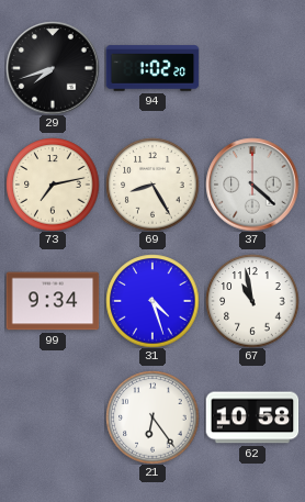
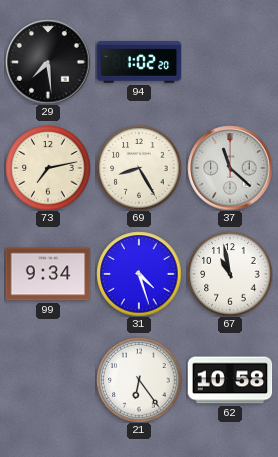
29: 7:42 -> 7:29
37: 4:22 -> 11:22
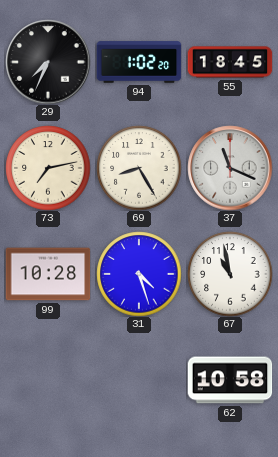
29: 7:29 -> 7:34
55: none -> 18:45
37: 11:22 -> 11:19
99: 9:34 -> 10:28
21: 6:24 -> none
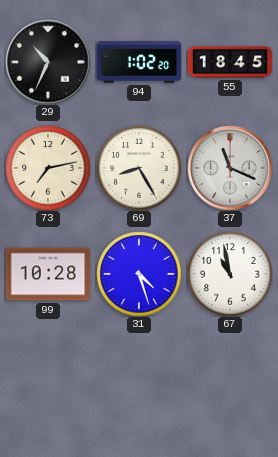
29: 7:34 -> 10:34
62: 10:58 -> none
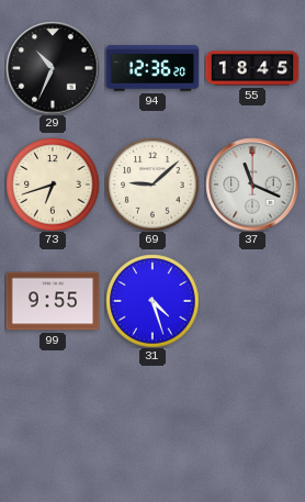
94: 1:02 -> 12:36
73: 7:13 -> 6:42
69: 8:25 -> 9:08
99: 10:28 -> 9:55
67: 10:58 -> none
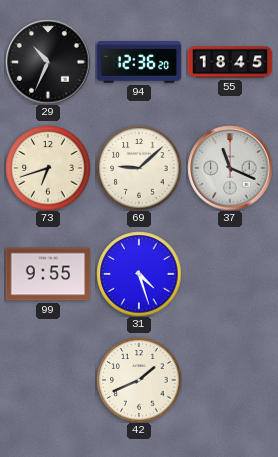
42: none -> 1:41
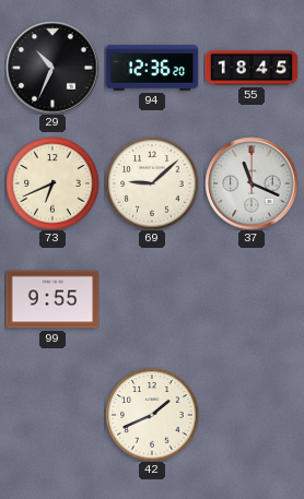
73: 6:42 -> 6:41
31: 4:27 -> none
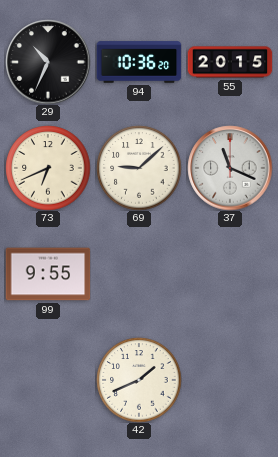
94: 12:36 -> 10:36
55: 18:45 -> 20:15
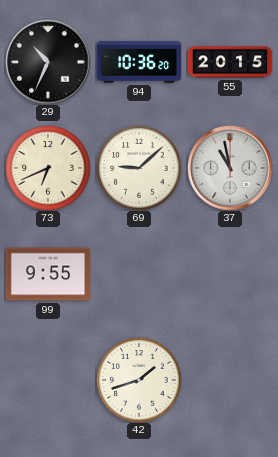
37: 11:19 -> 10:58
42: 1:41 -> 1:42
